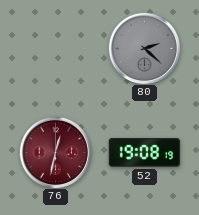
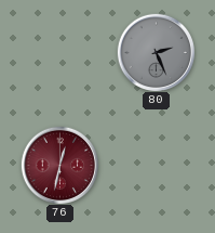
80: 2:22 -> 2:26
52: 19:08 -> none
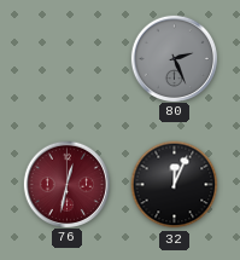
32: none -> 12:04
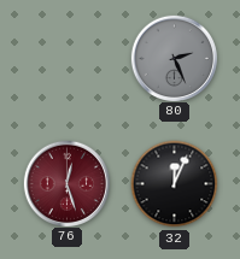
76: 12:32 -> 12:27
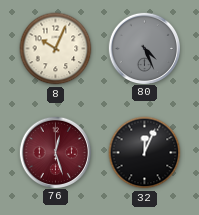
8: none -> 10:04
80: 2:26 -> 4:26
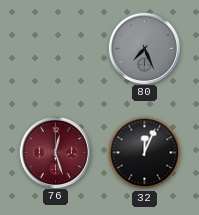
8: 10:04 -> none
80: 4:26 -> 7:26
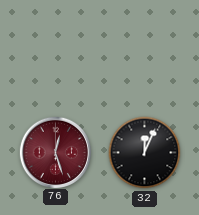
80: 7:26 -> none
